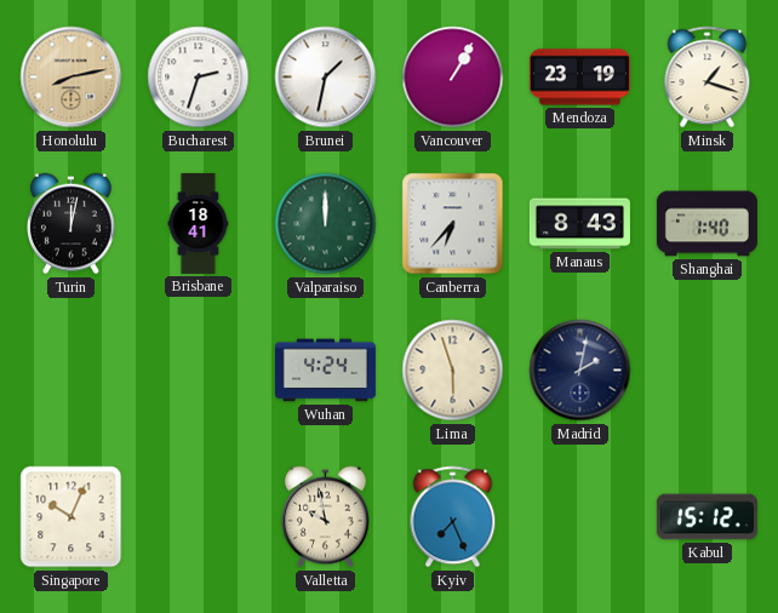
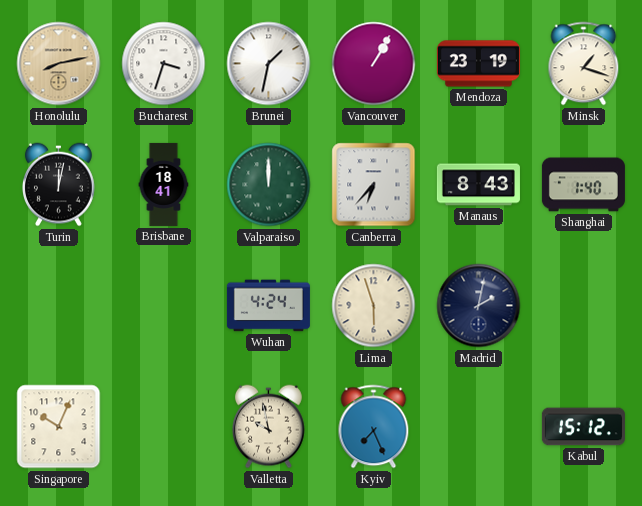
Bucharest: 2:33 -> 3:33
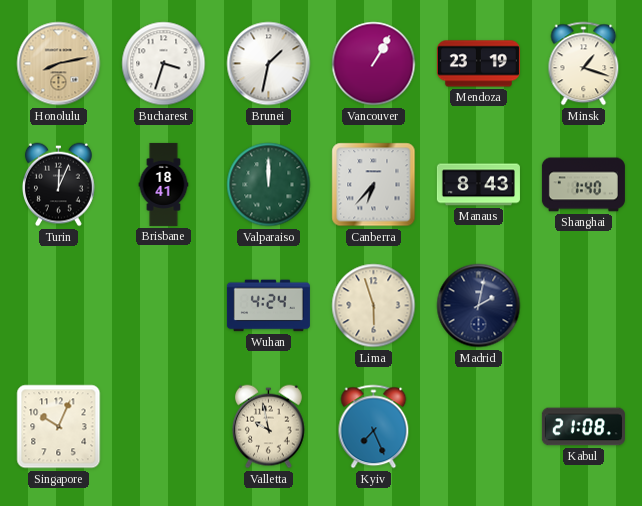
Turin: 12:02 -> 12:04
Kabul: 15:12 -> 21:08
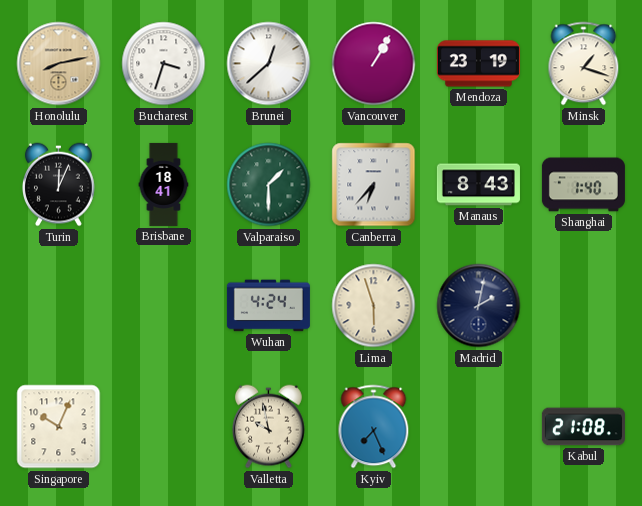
Brunei: 1:32 -> 12:38
Valparaiso: 12:00 -> 1:30
